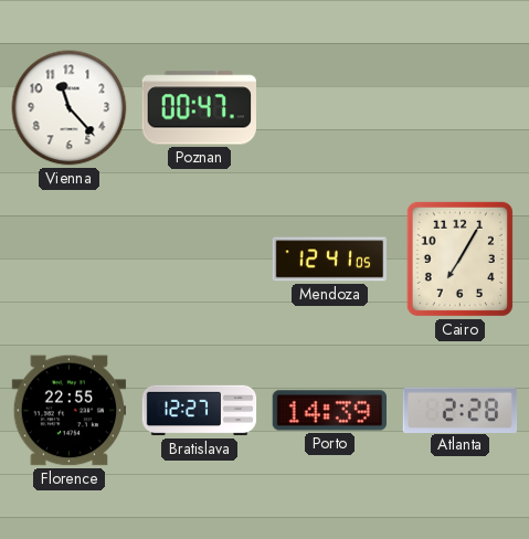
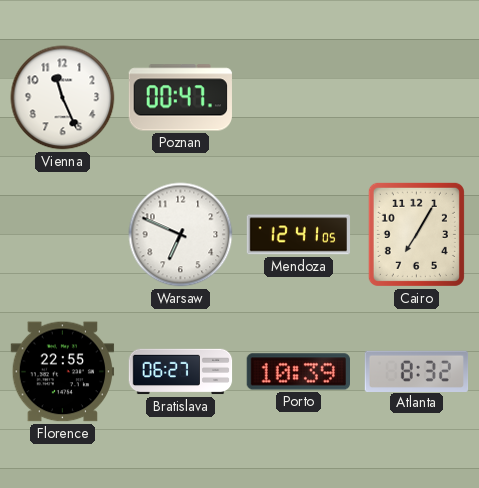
Vienna: 11:23 -> 11:26
Warsaw: none -> 6:49
Bratislava: 12:27 -> 06:27
Porto: 14:39 -> 10:39
Atlanta: 2:28 -> 8:32
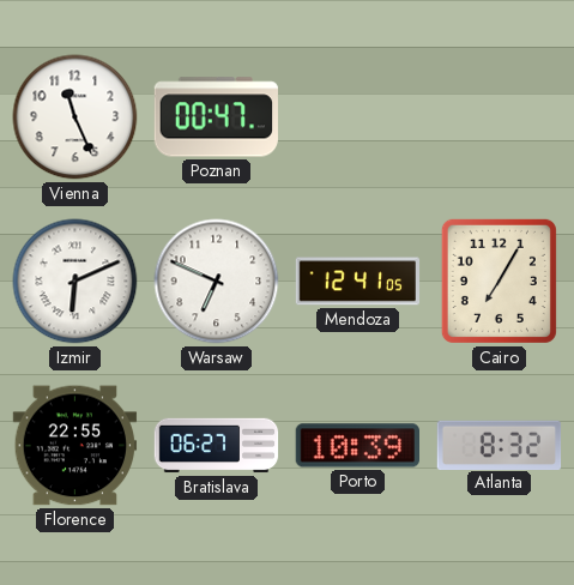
Izmir: none -> 6:11
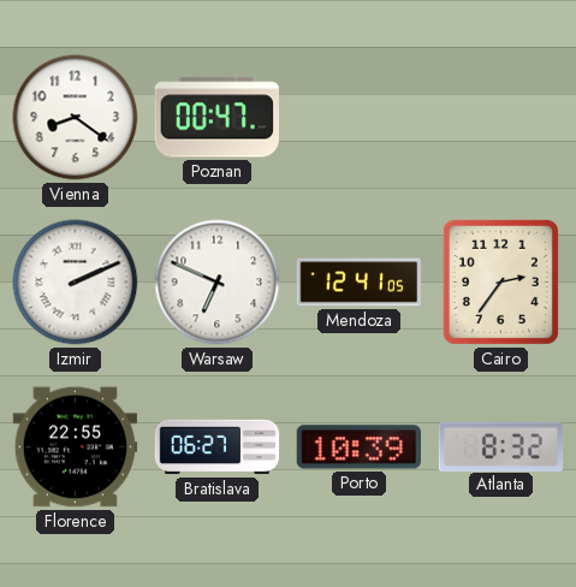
Vienna: 11:26 -> 8:21
Izmir: 6:11 -> 2:11
Cairo: 7:05 -> 2:36
